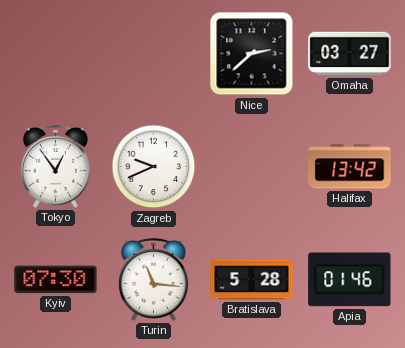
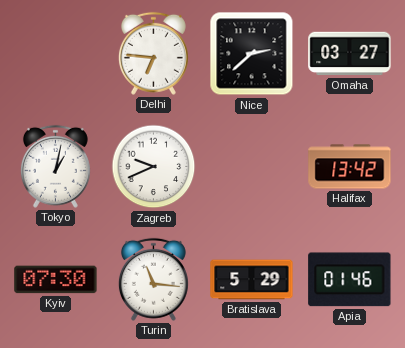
Delhi: none -> 6:46
Tokyo: 12:54 -> 1:02
Bratislava: 5:28 -> 5:29
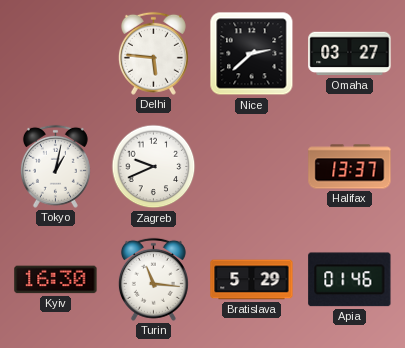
Delhi: 6:46 -> 5:46
Halifax: 13:42 -> 13:37
Kyiv: 07:30 -> 16:30
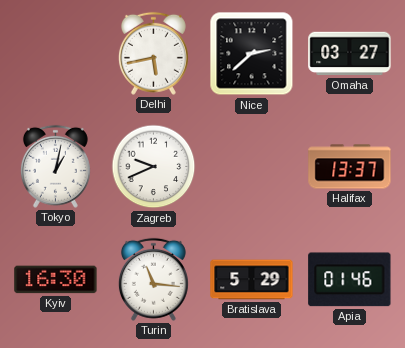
Delhi: 5:46 -> 5:43
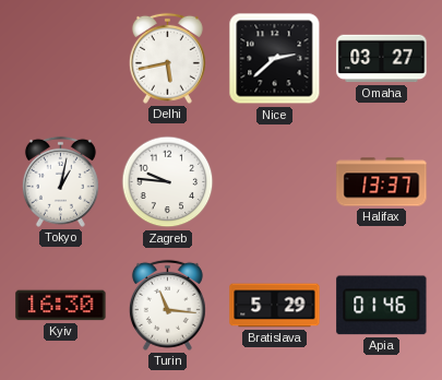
Zagreb: 9:41 -> 9:46
